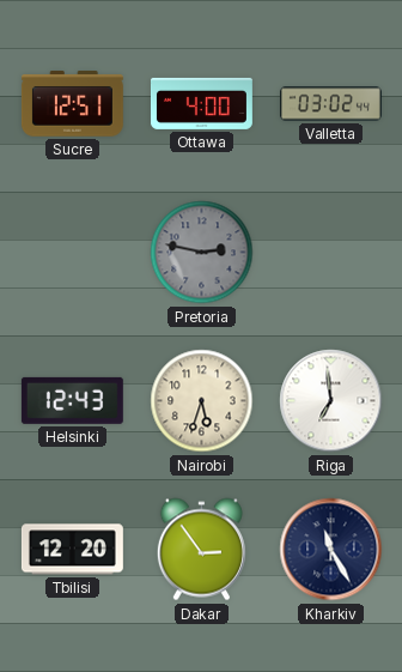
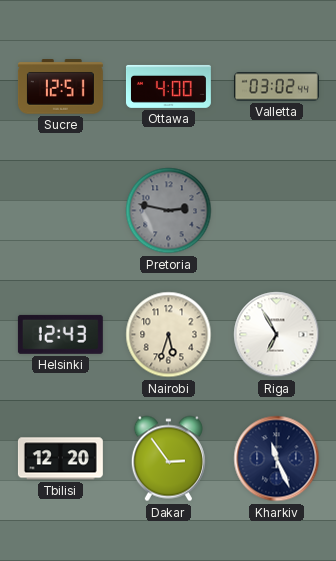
Riga: 6:59 -> 6:55
Kharkiv: 11:25 -> 11:26
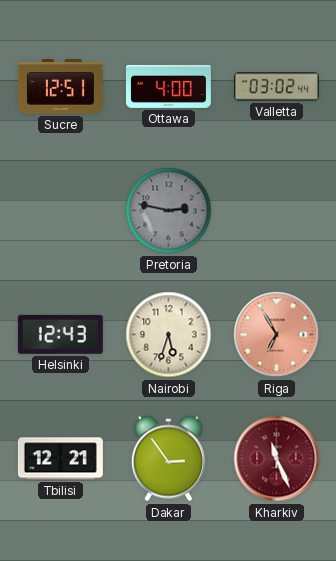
Riga dial: white -> salmon
Tbilisi: 12:20 -> 12:21
Kharkiv dial: navy -> burgundy
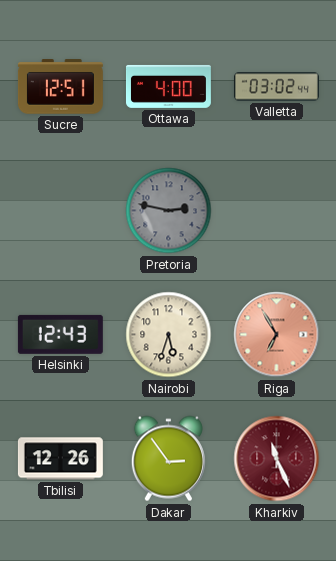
Tbilisi: 12:21 -> 12:26
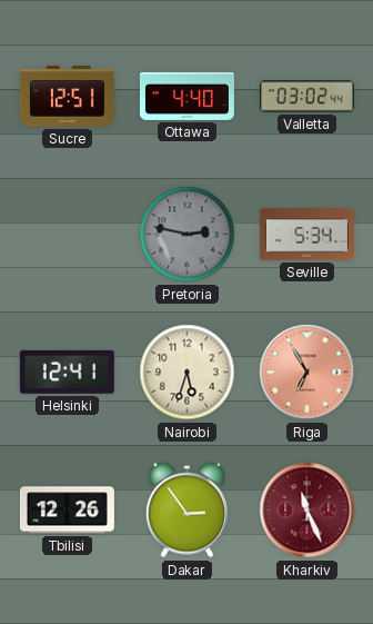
Ottawa: 4:00 -> 4:40
Seville: none -> 5:34
Helsinki: 12:43 -> 12:41
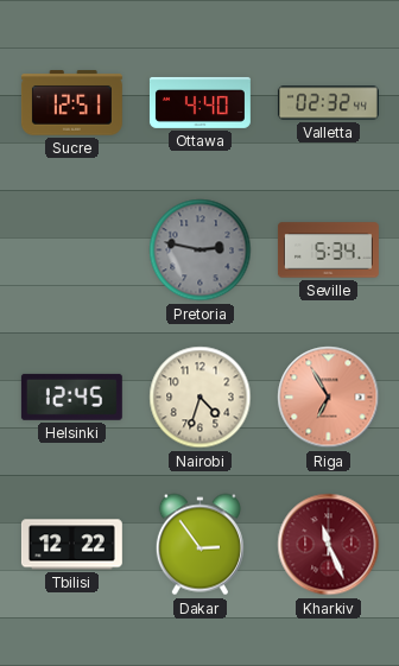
Valletta: 03:02 -> 02:32
Helsinki: 12:41 -> 12:45
Nairobi: 5:33 -> 4:33
Tbilisi: 12:26 -> 12:22
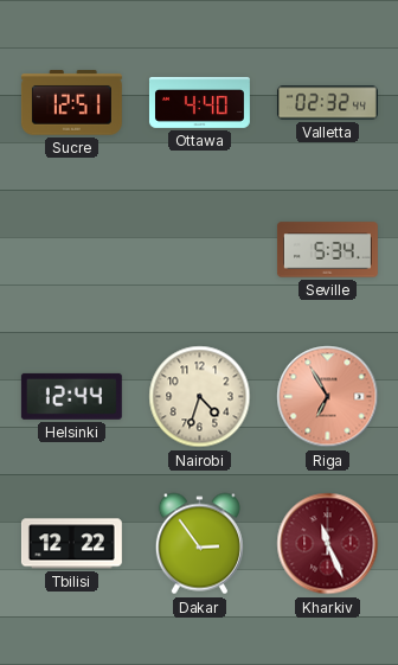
Pretoria: 2:47 -> none
Helsinki: 12:45 -> 12:44
